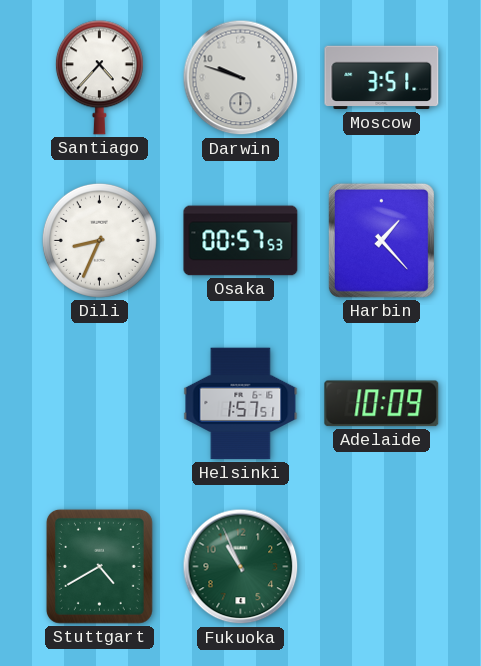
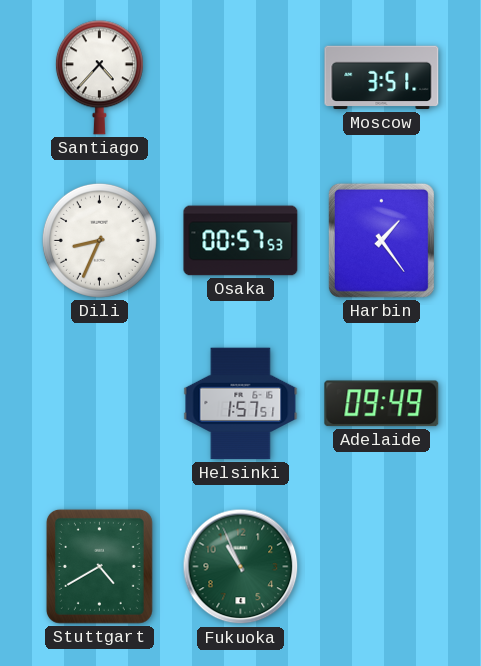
Darwin: 9:48 -> none
Harbin: 1:23 -> 1:24
Adelaide: 10:09 -> 09:49
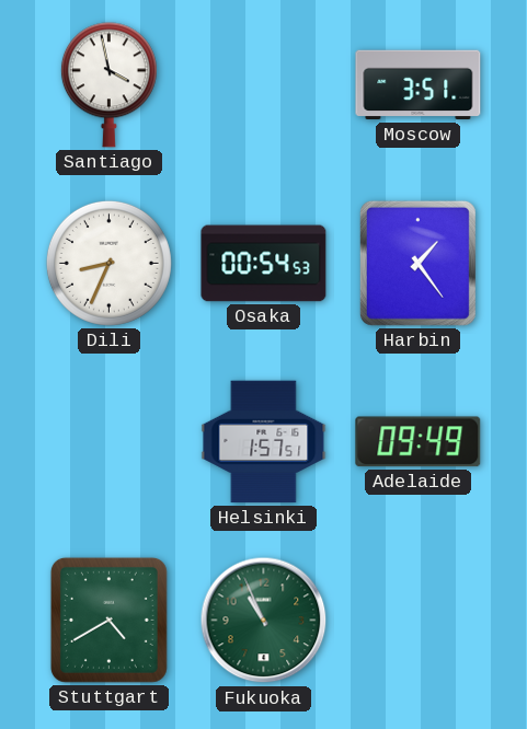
Santiago: 4:37 -> 3:58
Osaka: 00:57 -> 00:54
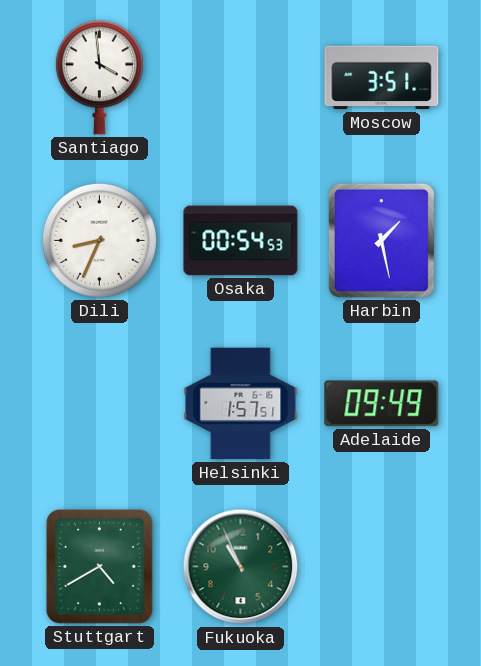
Santiago: 3:58 -> 3:59
Harbin: 1:24 -> 1:28
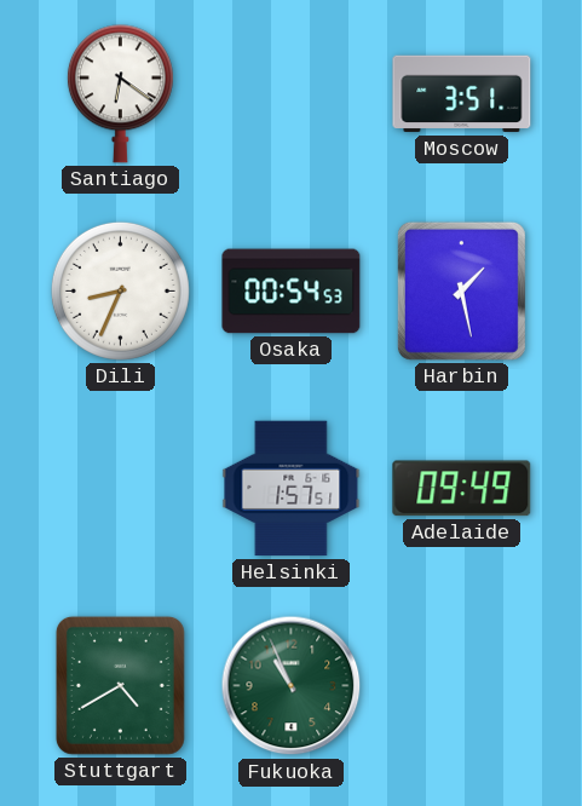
Santiago: 3:59 -> 6:21
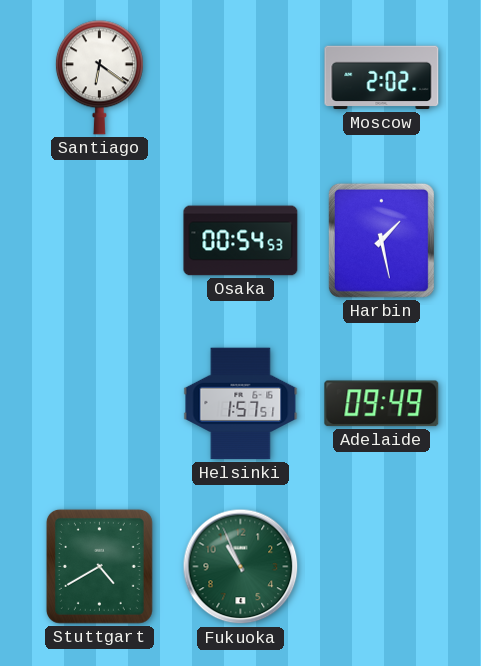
Moscow: 3:51 -> 2:02
Dili: 8:34 -> none
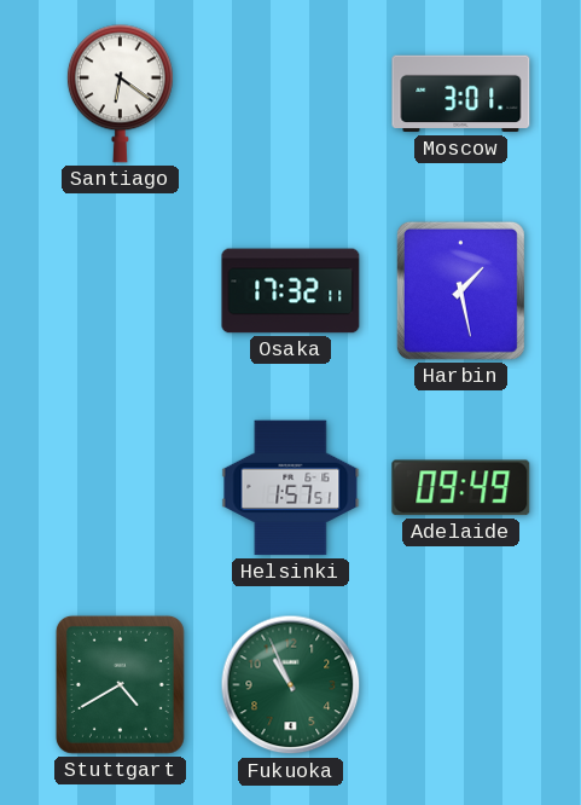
Moscow: 2:02 -> 3:01
Osaka: 00:54 -> 17:32
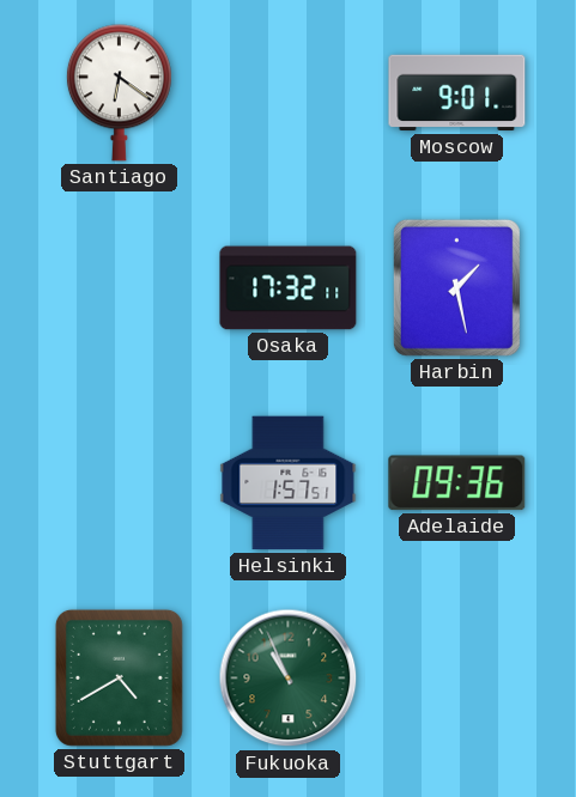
Moscow: 3:01 -> 9:01
Adelaide: 09:49 -> 09:36
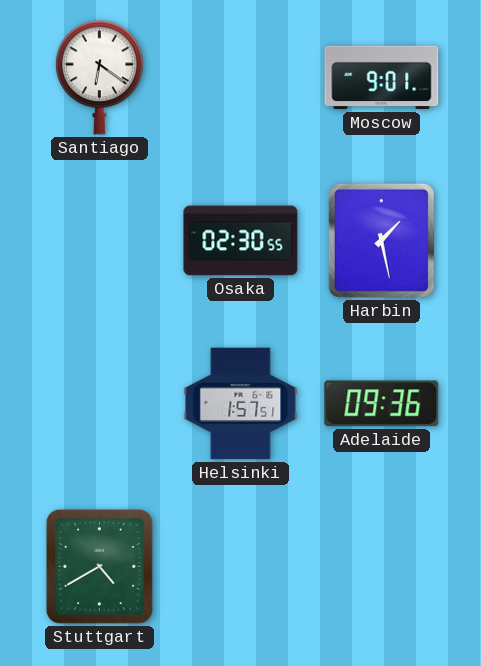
Osaka: 17:32 -> 02:30
Fukuoka: 10:56 -> none
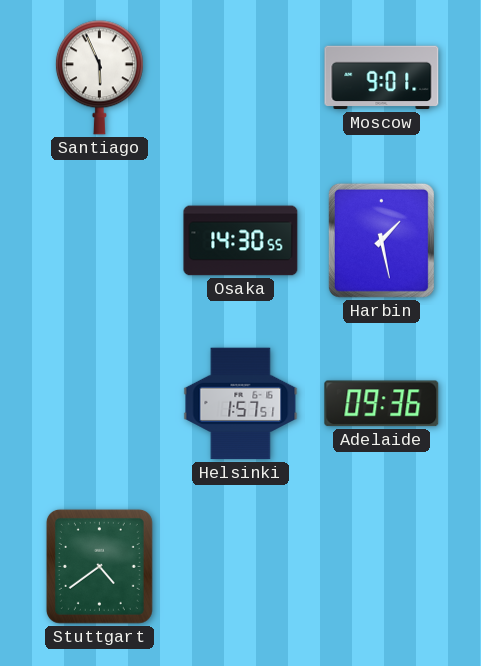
Santiago: 6:21 -> 5:56
Osaka: 02:30 -> 14:30
Stuttgart: 4:40 -> 4:39
